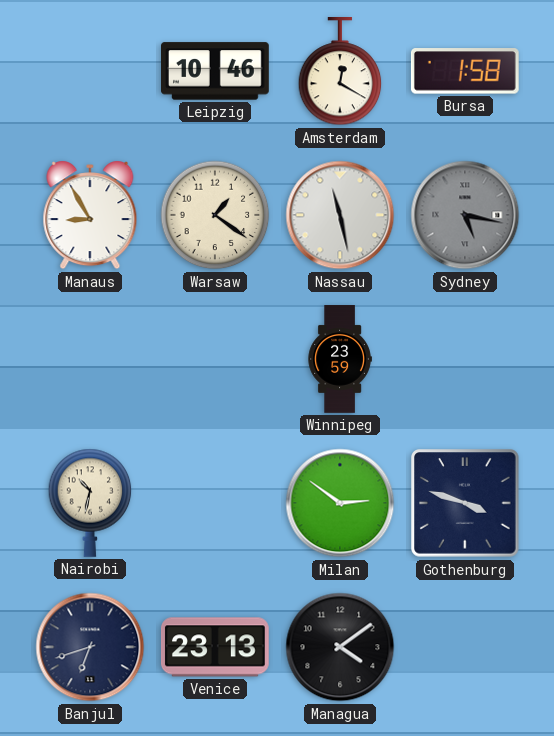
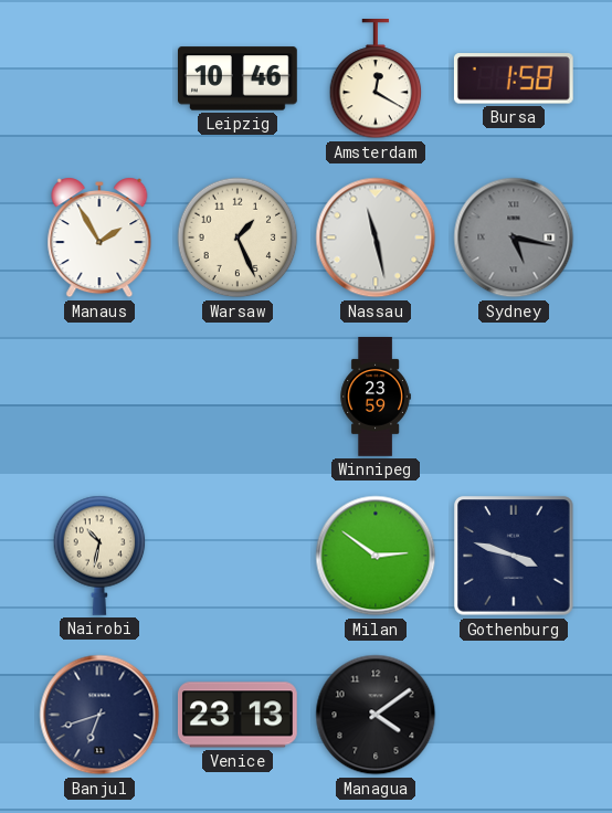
Manaus: 8:55 -> 1:55
Warsaw: 1:21 -> 1:26
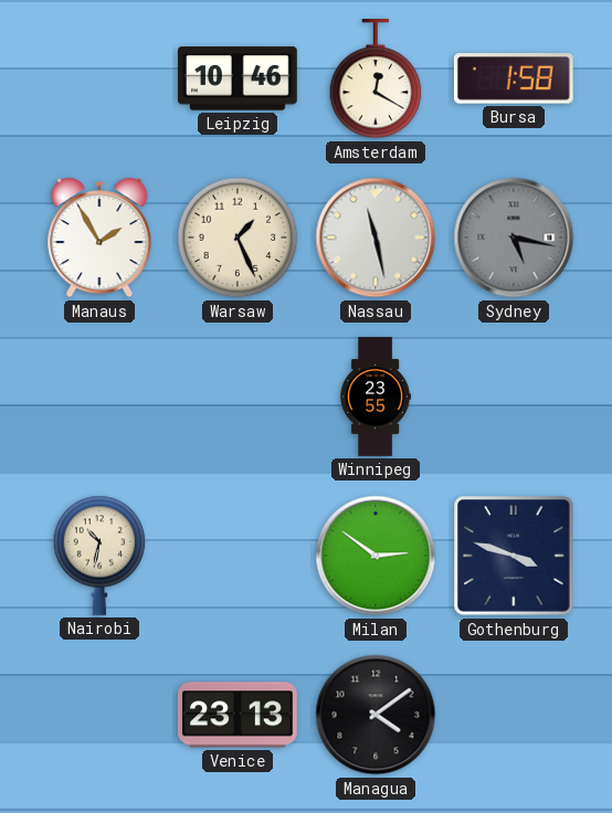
Winnipeg: 23:59 -> 23:55
Banjul: 6:42 -> none
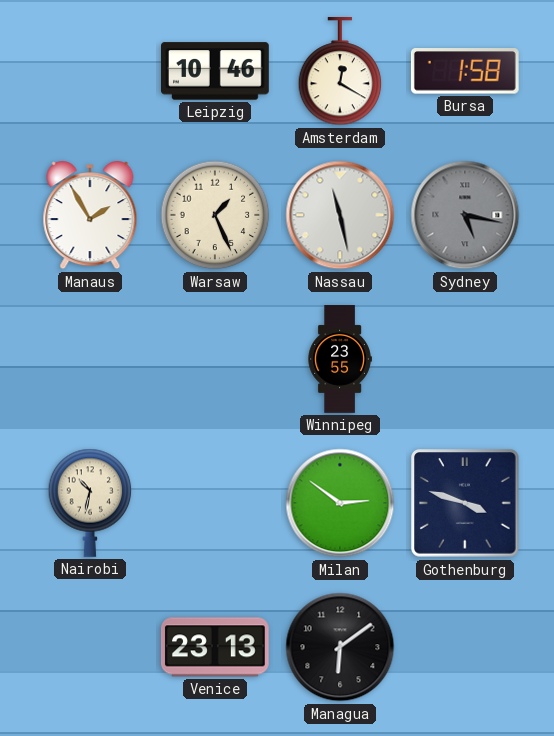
Managua: 4:09 -> 6:09
